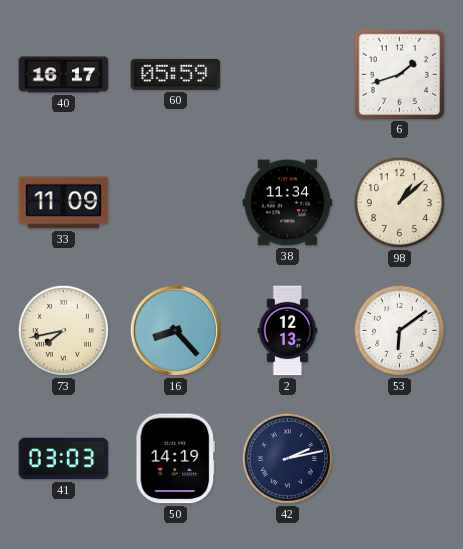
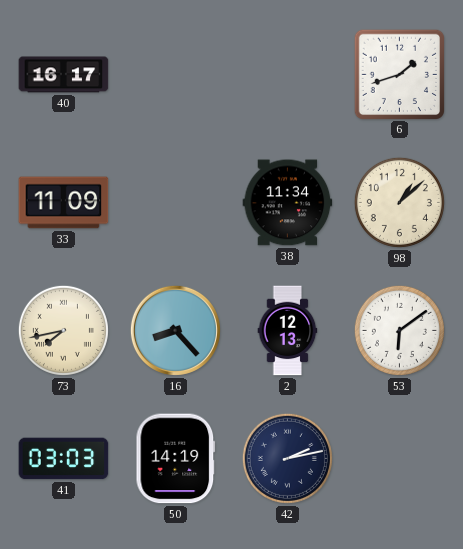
60: 05:59 -> none
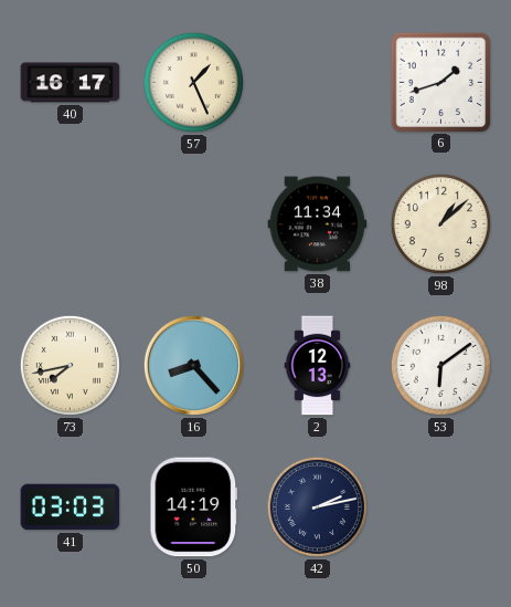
57: none -> 1:26
33: 11:09 -> none
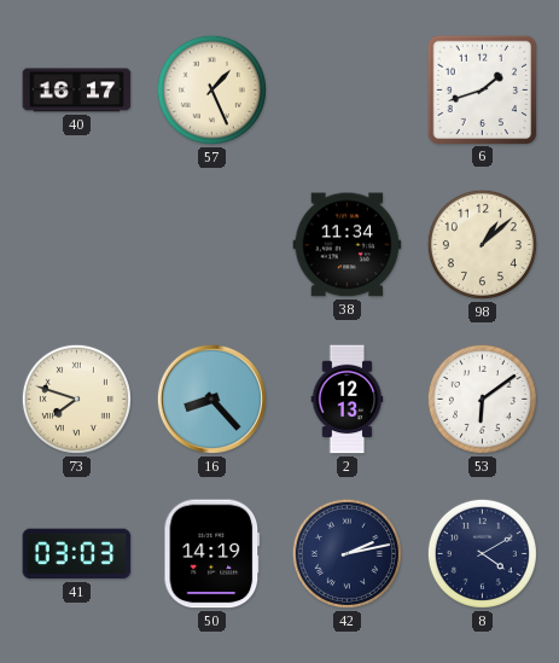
73: 7:43 -> 7:48
8: none -> 4:10
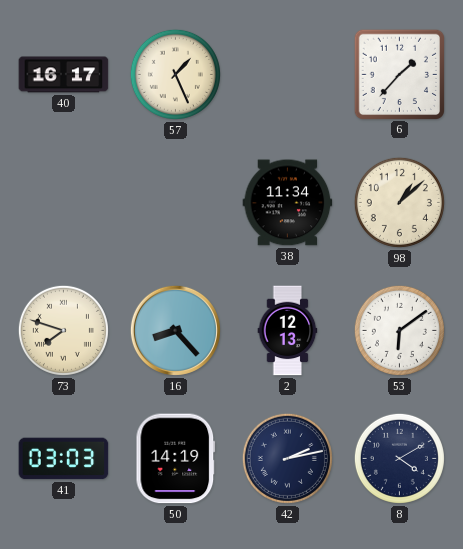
6: 1:42 -> 1:37
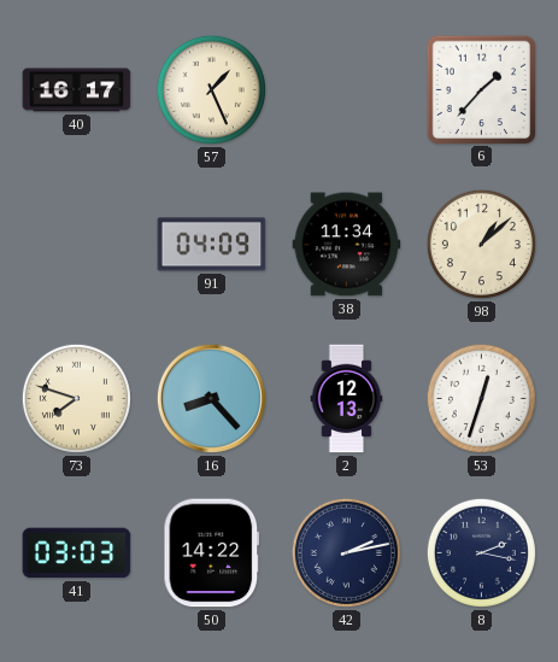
91: none -> 04:09
53: 6:09 -> 12:33
50: 14:19 -> 14:22
8: 4:10 -> 2:17
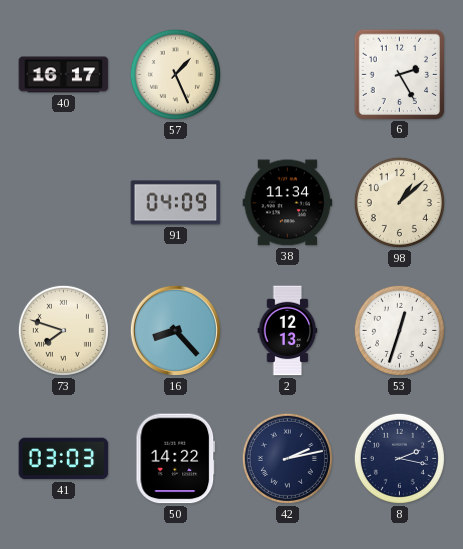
6: 1:37 -> 2:25
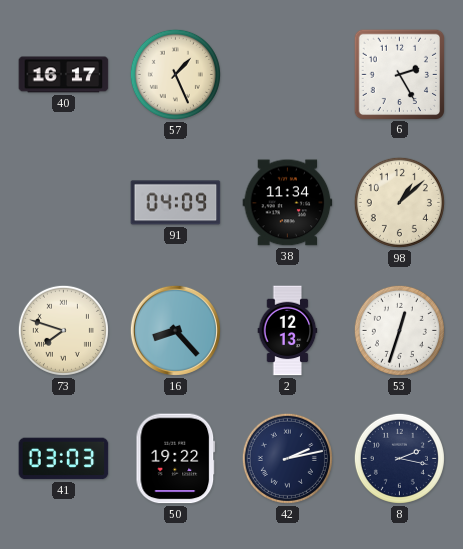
50: 14:22 -> 19:22
